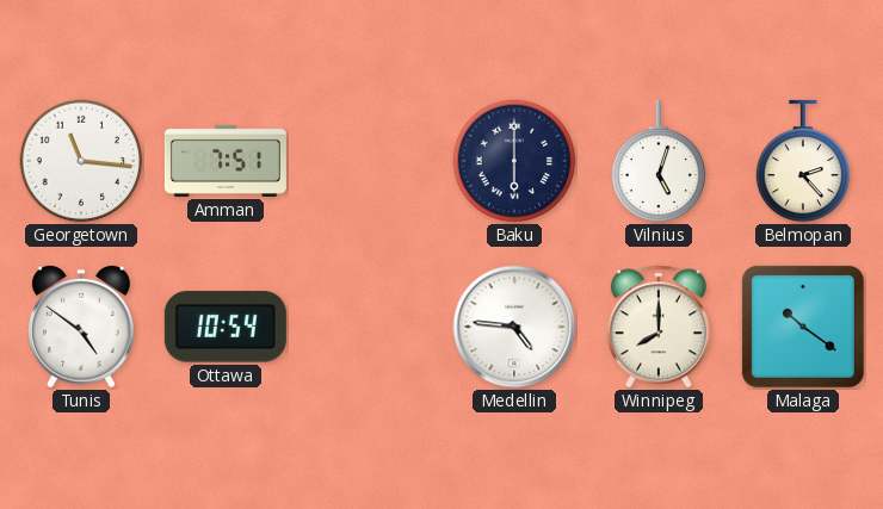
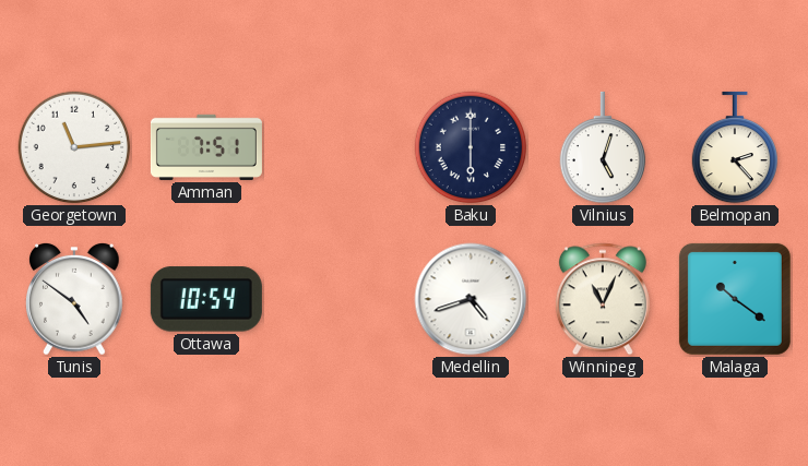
Georgetown: 11:16 -> 11:14
Medellin: 4:46 -> 4:42
Winnipeg: 8:00 -> 11:04
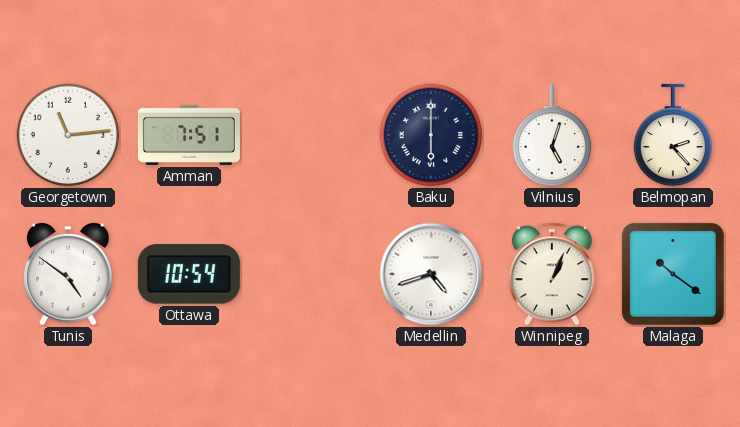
Winnipeg: 11:04 -> 1:04
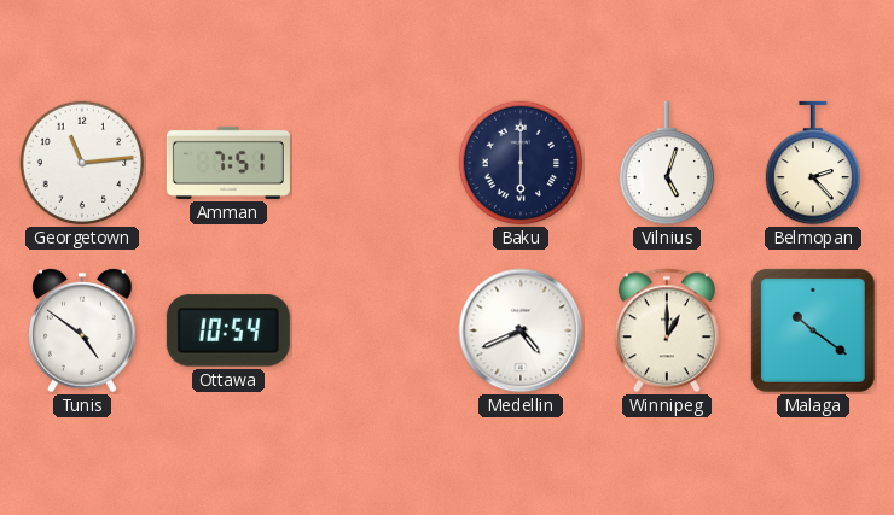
Medellin: 4:42 -> 4:41
Winnipeg: 1:04 -> 1:00
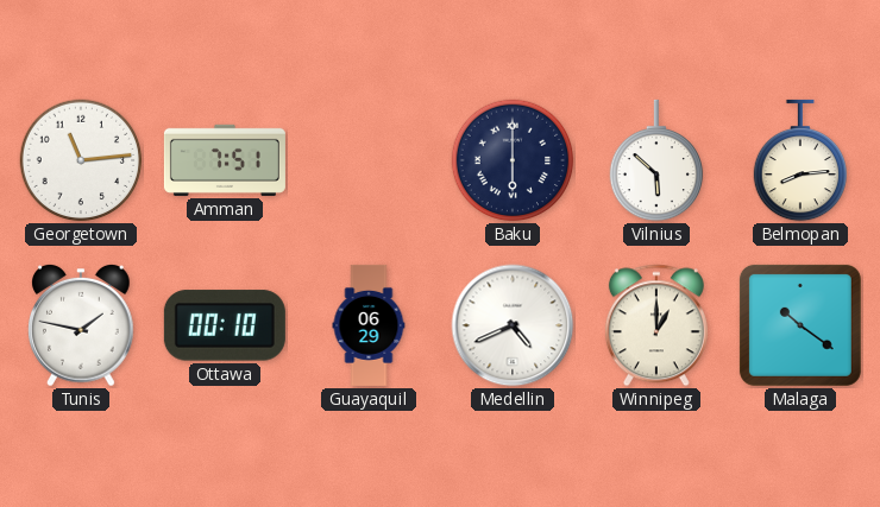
Vilnius: 5:03 -> 5:52
Belmopan: 2:23 -> 8:14
Tunis: 4:51 -> 1:47
Ottawa: 10:54 -> 00:10
Guayaquil: none -> 06:29
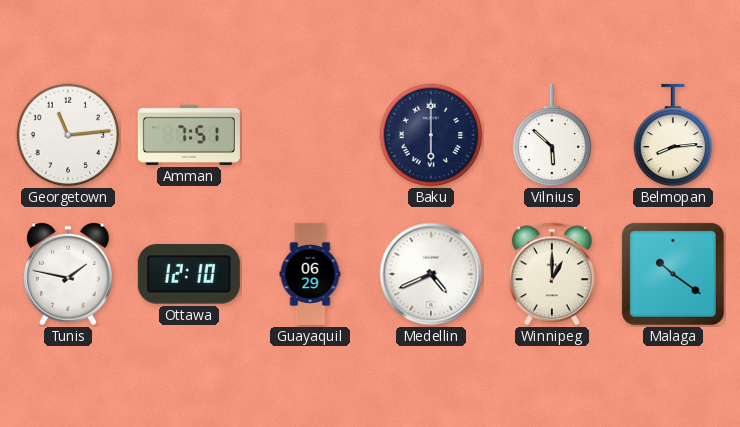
Ottawa: 00:10 -> 12:10
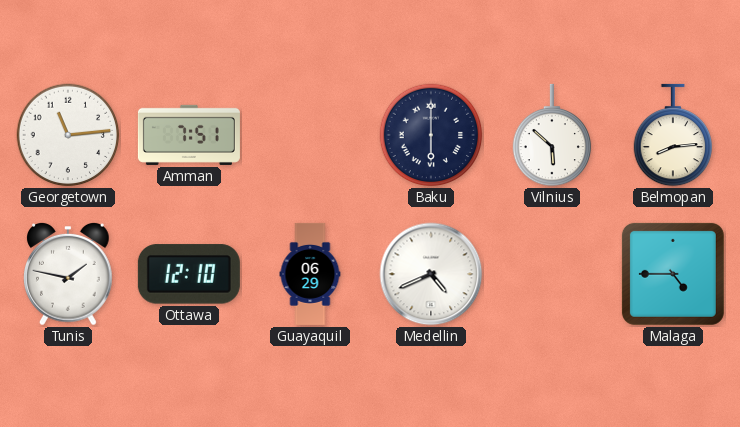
Winnipeg: 1:00 -> none
Malaga: 10:21 -> 4:45
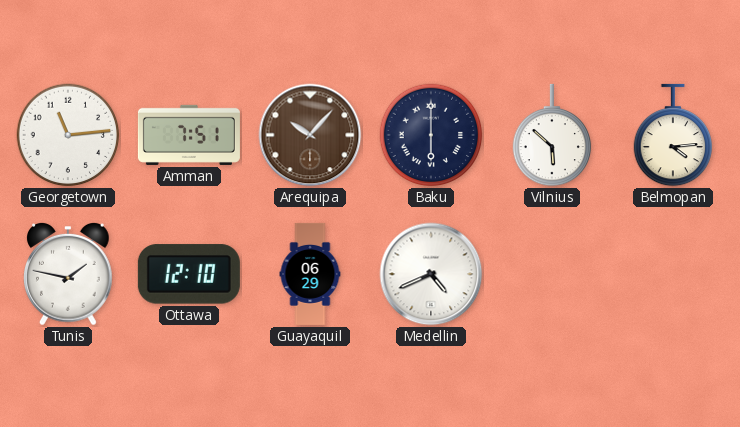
Arequipa: none -> 10:07
Belmopan: 8:14 -> 4:14
Malaga: 4:45 -> none
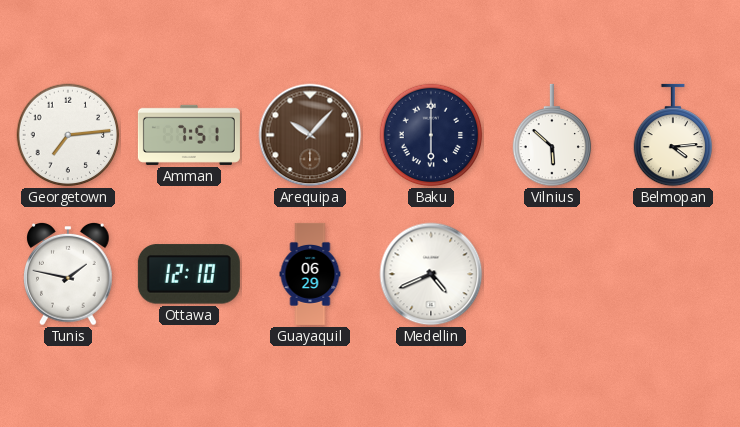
Georgetown: 11:14 -> 7:14
